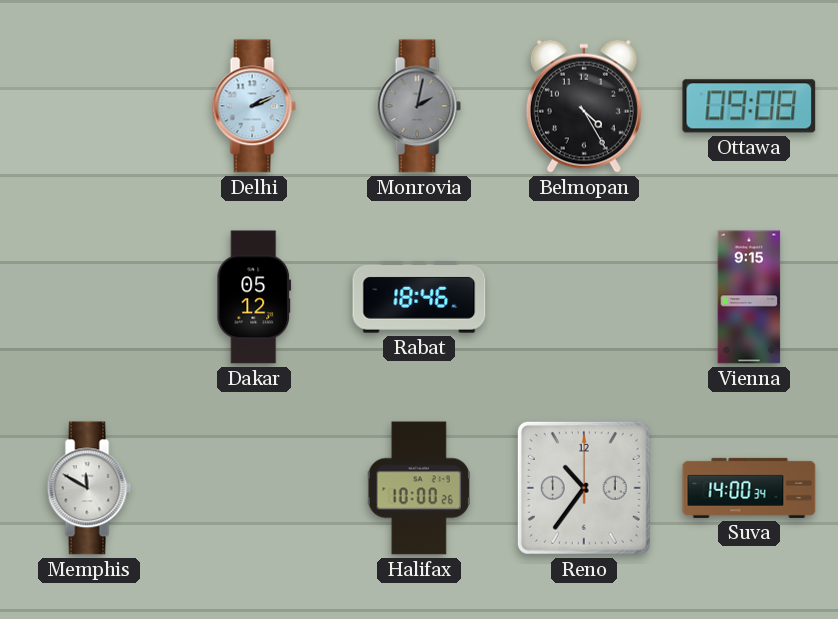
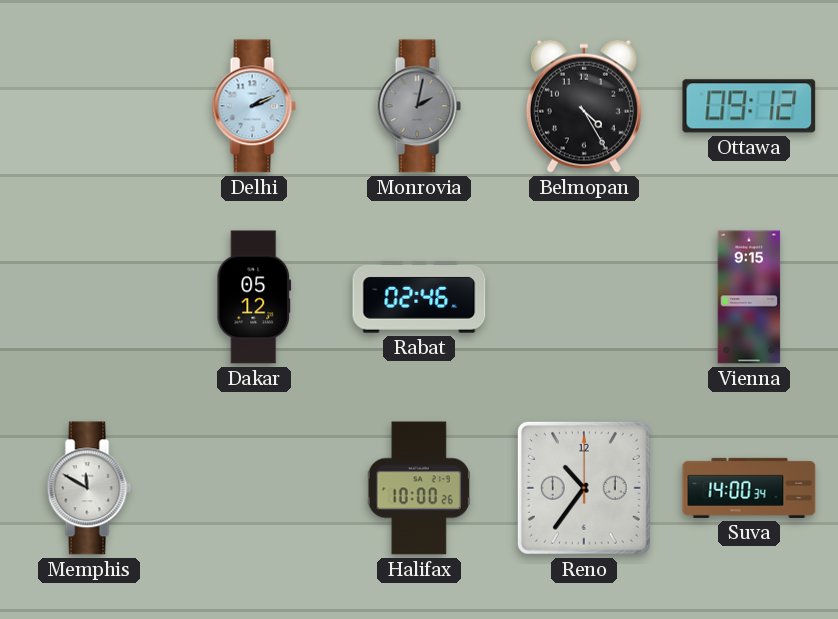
Ottawa: 09:08 -> 09:12
Rabat: 18:46 -> 02:46
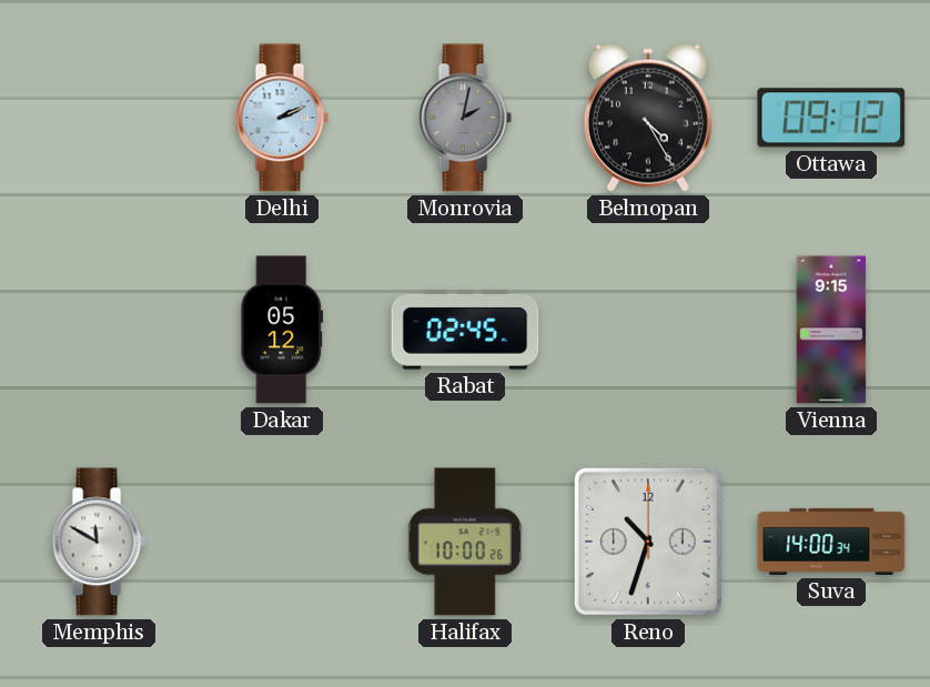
Rabat: 02:46 -> 02:45
Reno: 10:36 -> 10:33
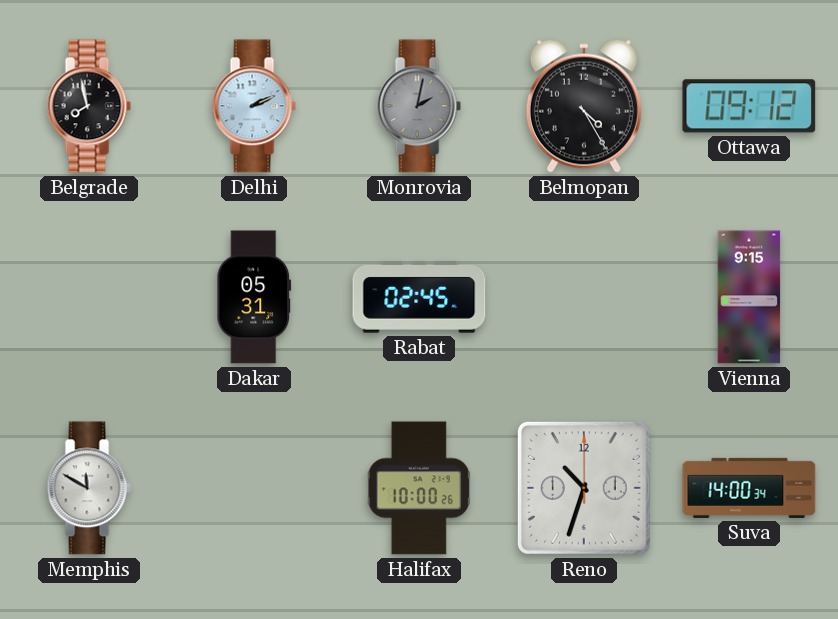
Belgrade: none -> 7:58
Dakar: 05:12 -> 05:31
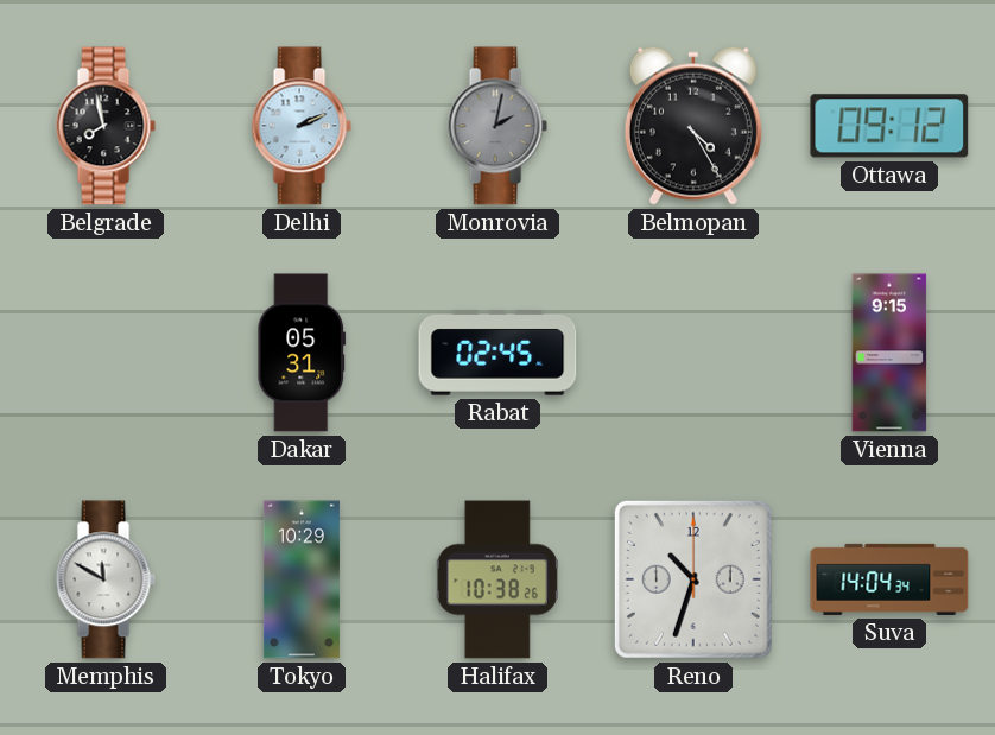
Tokyo: none -> 10:29
Halifax: 10:00 -> 10:38
Suva: 14:00 -> 14:04
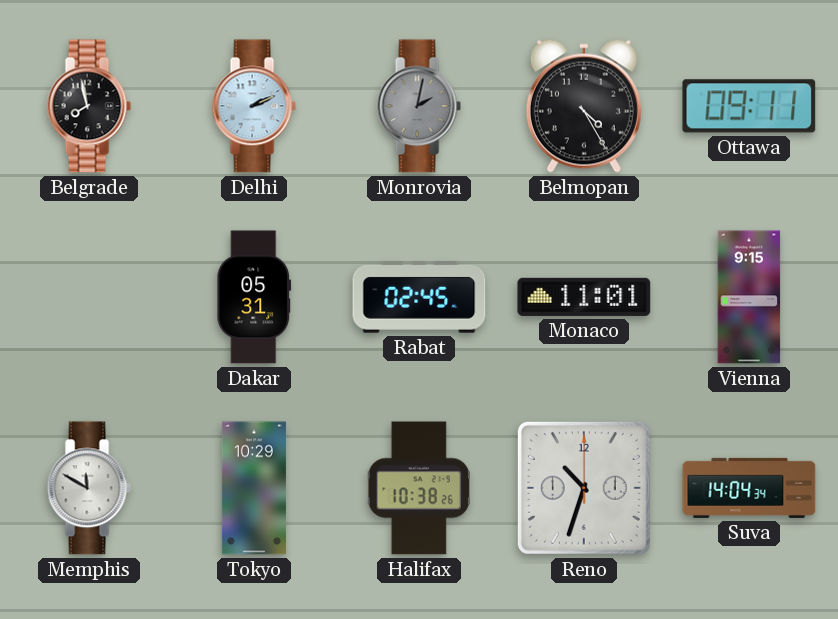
Ottawa: 09:12 -> 09:11
Monaco: none -> 11:01
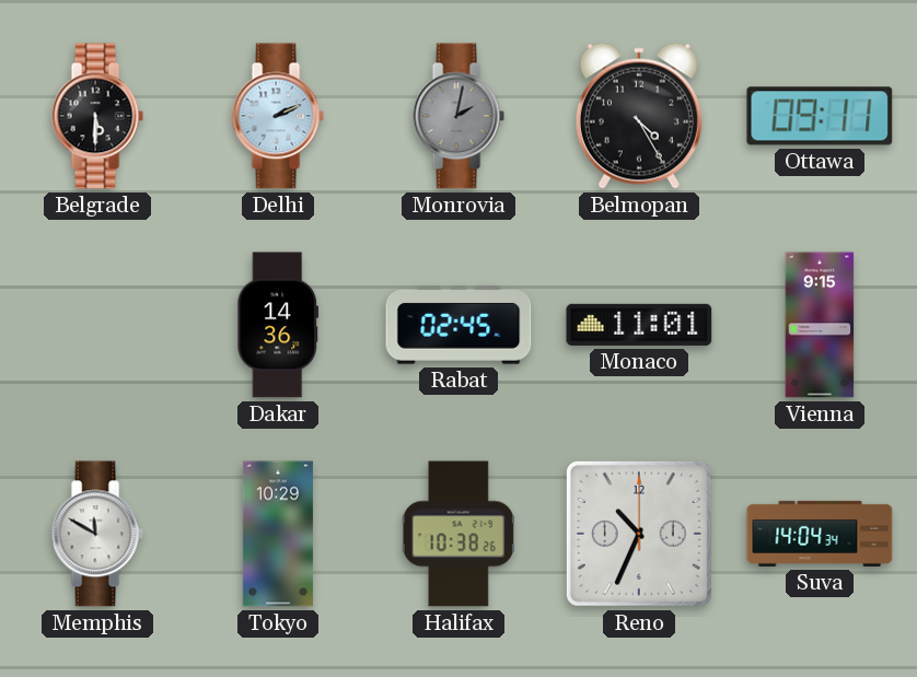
Belgrade: 7:58 -> 5:30
Dakar: 05:31 -> 14:36
Reno: 10:33 -> 10:34
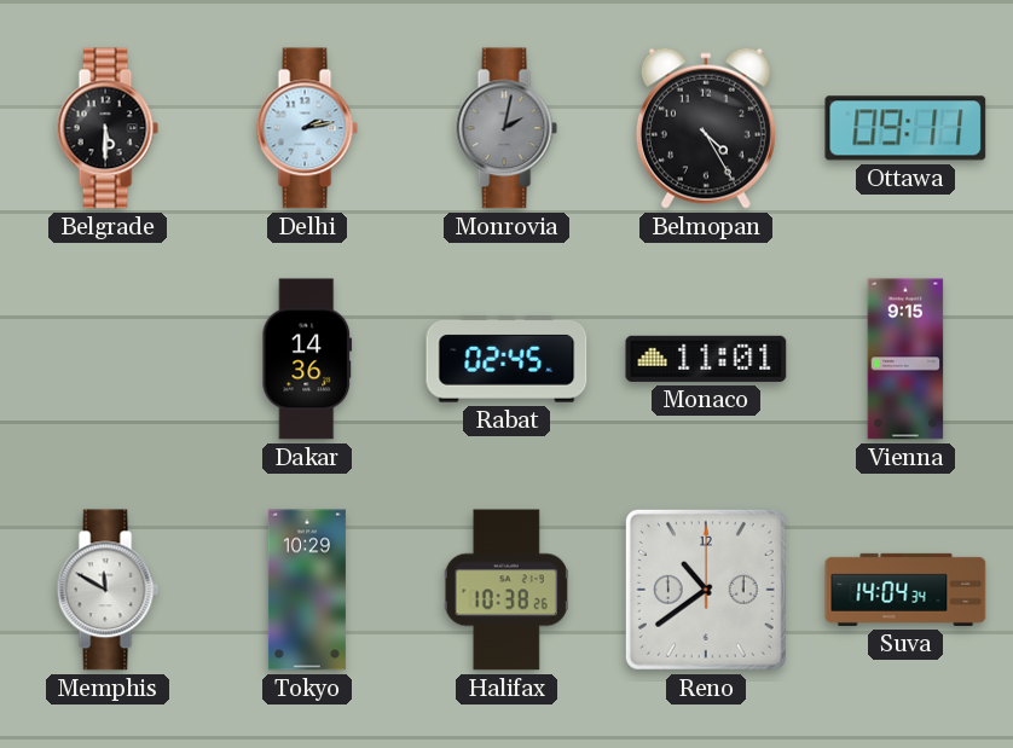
Delhi: 2:11 -> 2:13
Reno: 10:34 -> 10:39
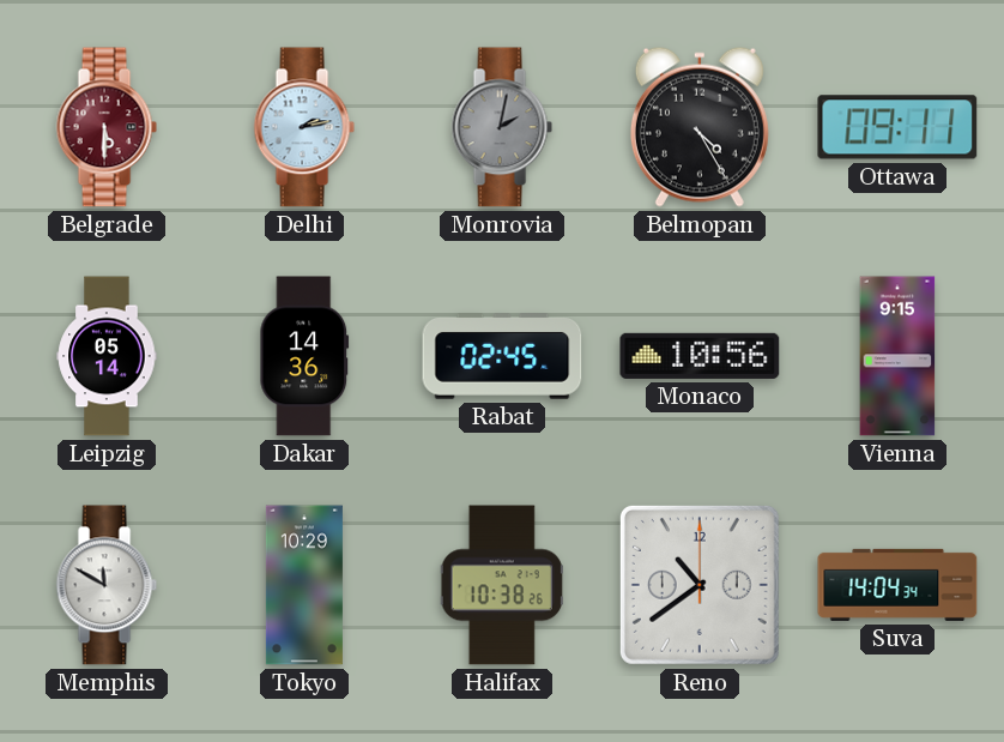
Belgrade dial: black -> burgundy
Leipzig: none -> 05:14
Monaco: 11:01 -> 10:56
